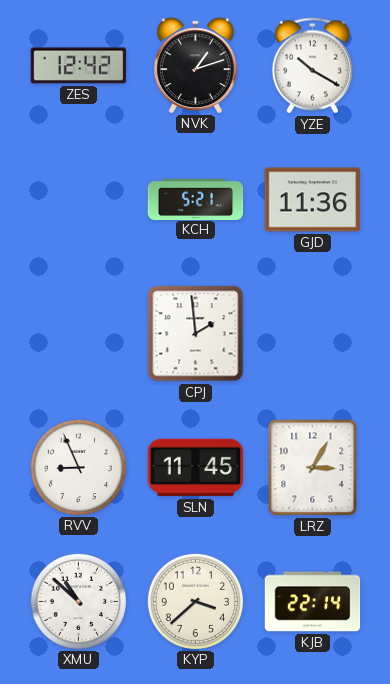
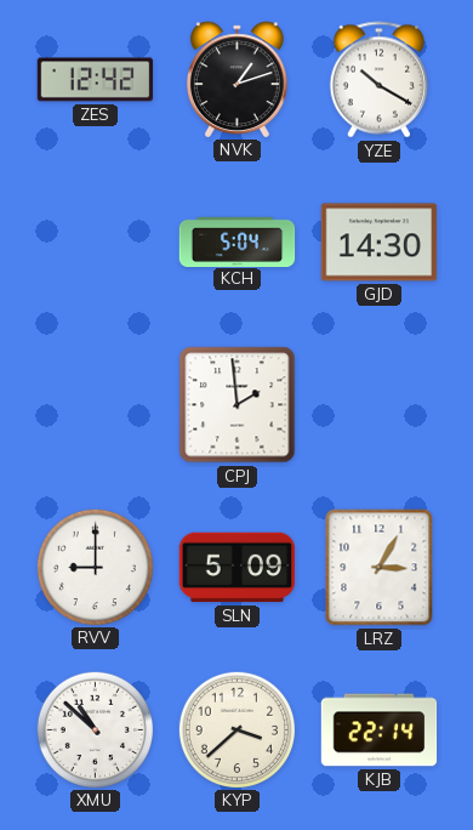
KCH: 5:21 -> 5:04
GJD: 11:36 -> 14:30
RVV: 8:56 -> 9:00
SLN: 11:45 -> 5:09
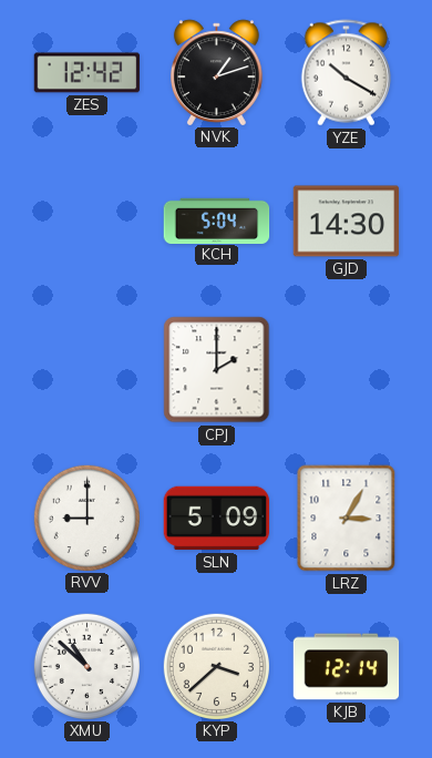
CPJ: 1:59 -> 2:00
KJB: 22:14 -> 12:14
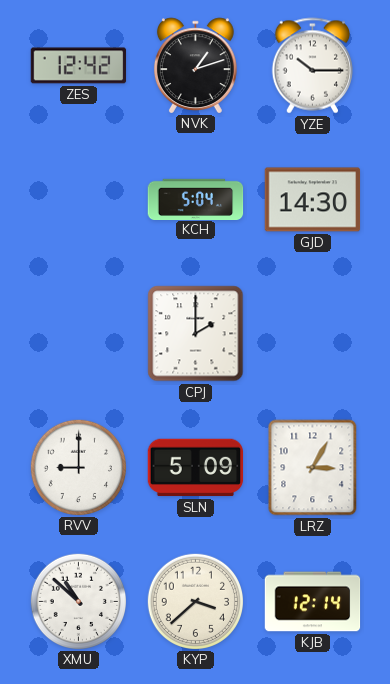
YZE: 10:20 -> 10:15
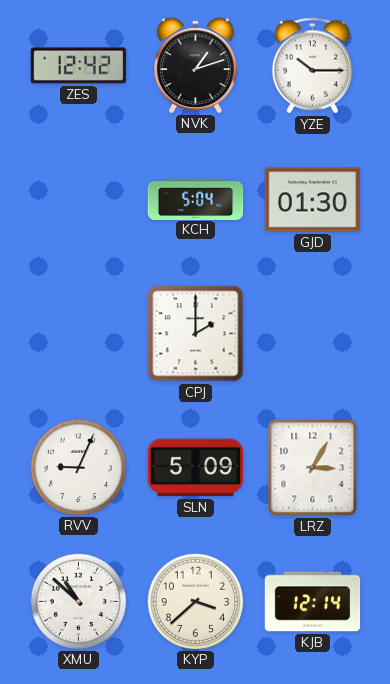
GJD: 14:30 -> 01:30
RVV: 9:00 -> 9:04
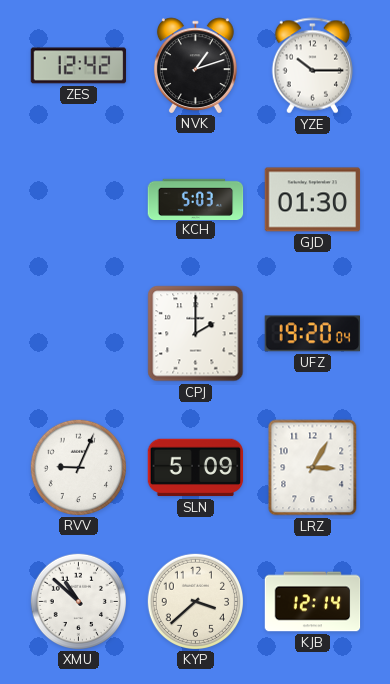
KCH: 5:04 -> 5:03
UFZ: none -> 19:20
